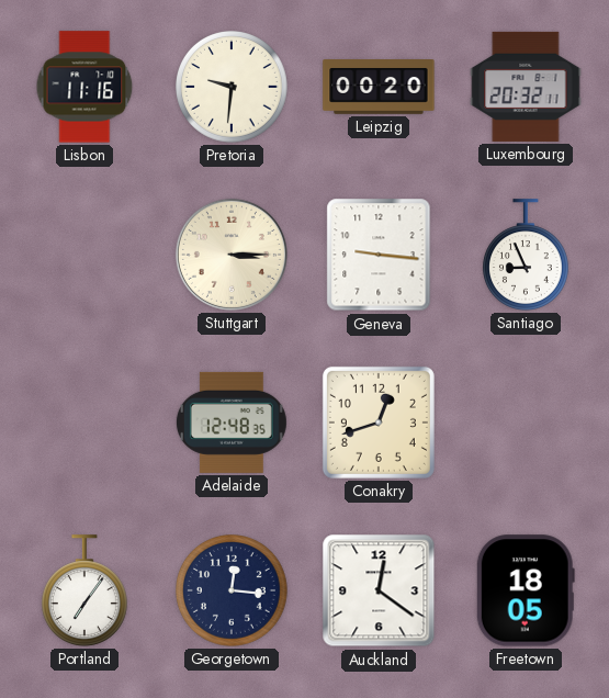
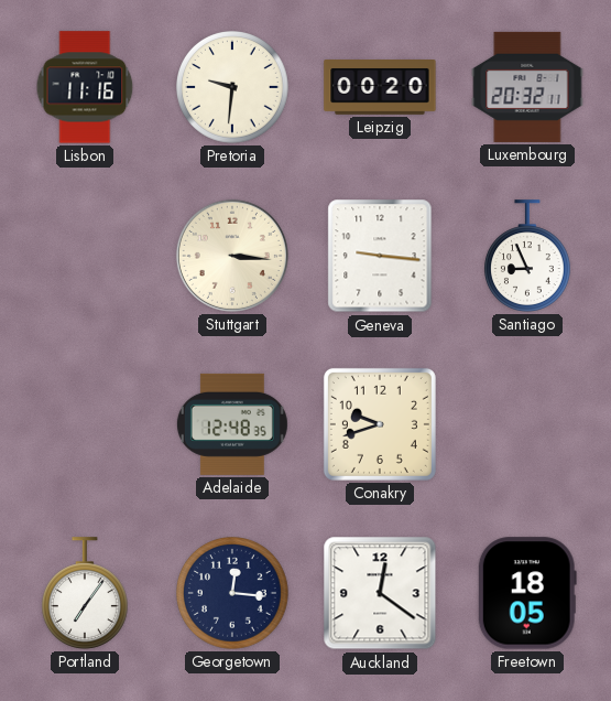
Stuttgart: 3:15 -> 3:16
Conakry: 12:42 -> 9:42
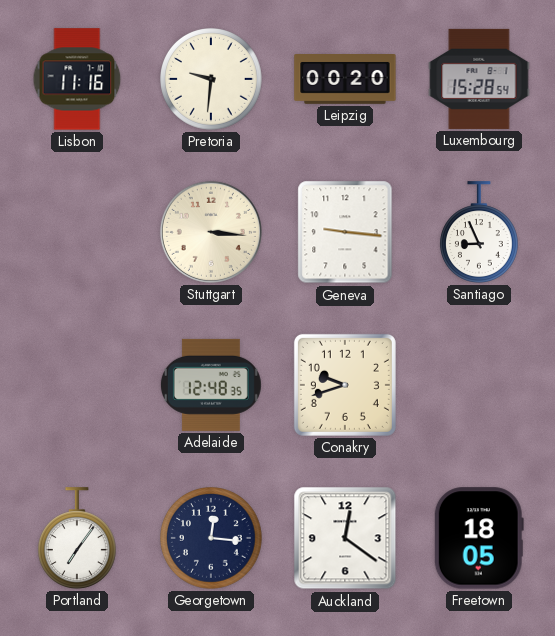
Luxembourg: 20:32 -> 15:28
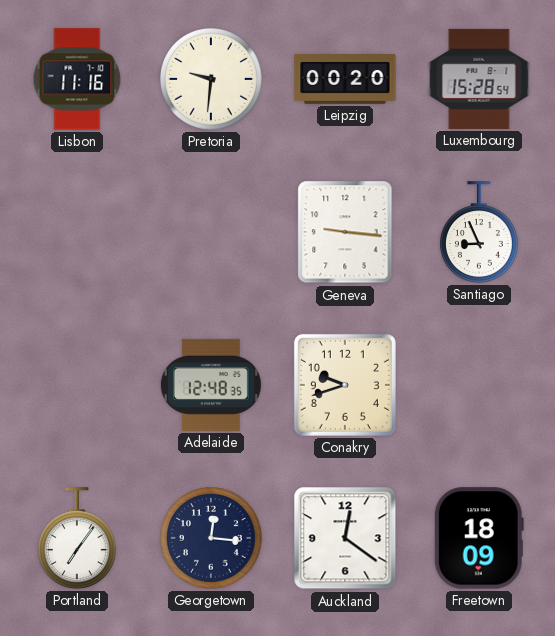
Stuttgart: 3:16 -> none
Freetown: 18:05 -> 18:09
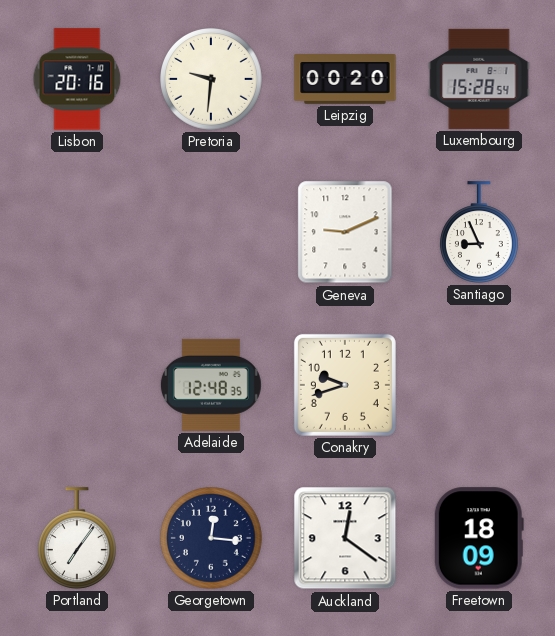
Lisbon: 11:16 -> 20:16
Geneva: 9:16 -> 9:11
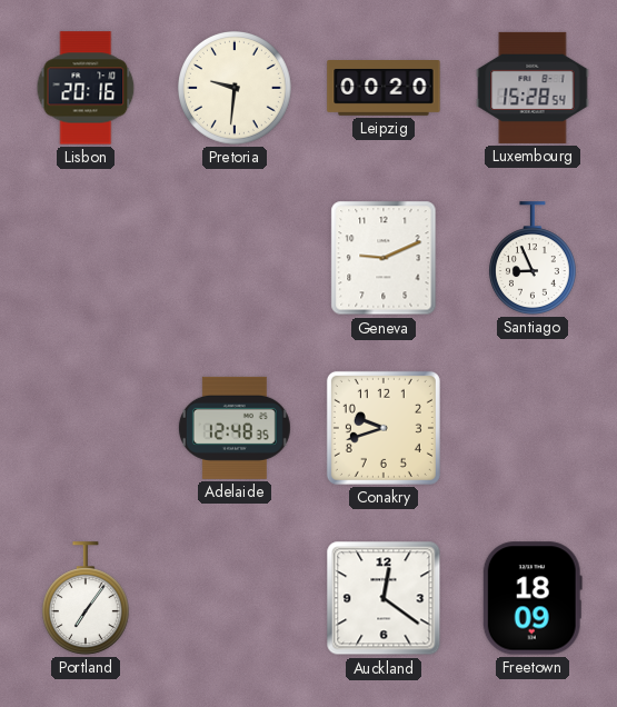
Georgetown: 12:16 -> none
